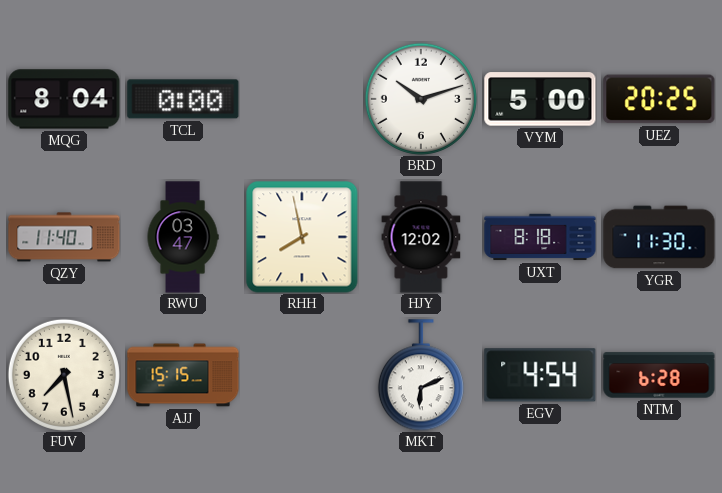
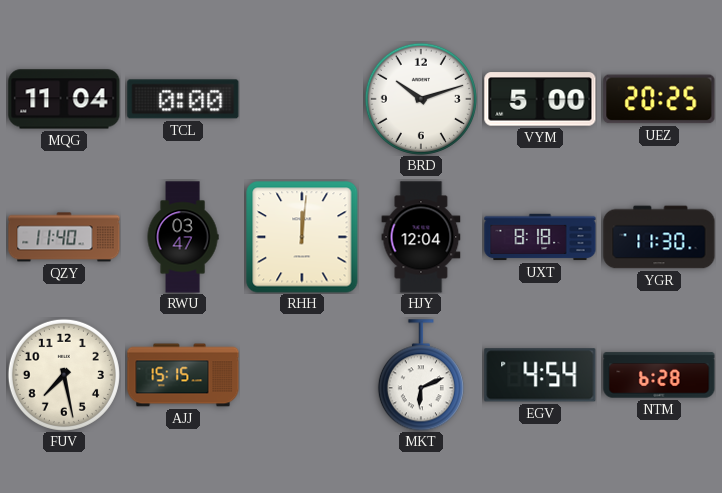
MQG: 8:04 -> 11:04
RHH: 7:58 -> 12:01
HJY: 12:02 -> 12:04
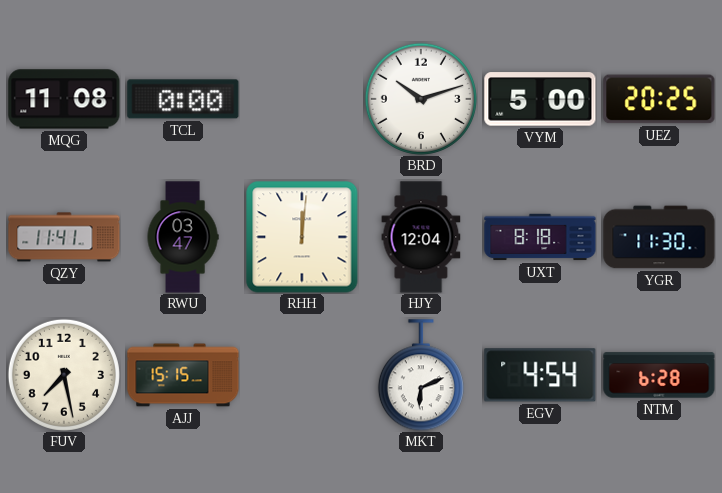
MQG: 11:04 -> 11:08
QZY: 11:40 -> 11:41
